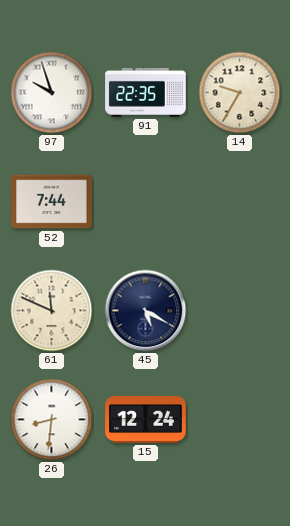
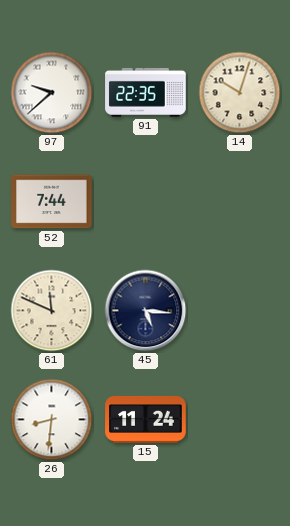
97: 9:57 -> 9:38
14: 9:35 -> 10:03
45: 5:20 -> 5:16
15: 12:24 -> 11:24
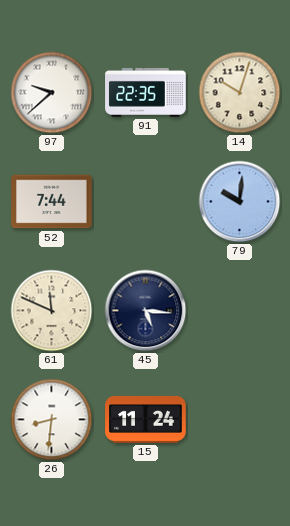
79: none -> 10:01
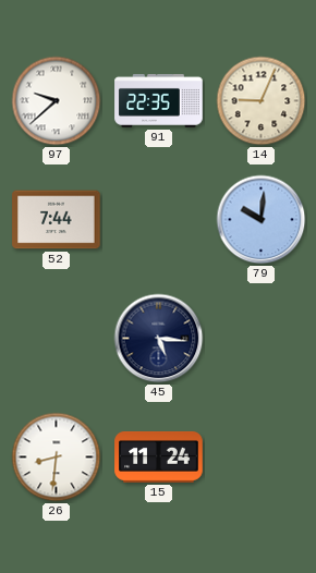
14: 10:03 -> 9:04
61: 11:49 -> none
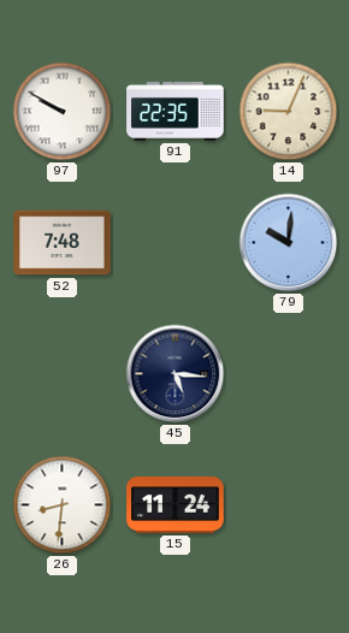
97: 9:38 -> 9:50
52: 7:44 -> 7:48
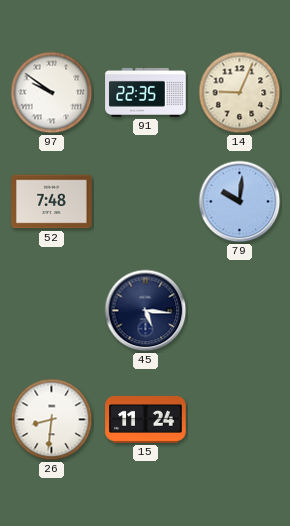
97: 9:50 -> 9:51
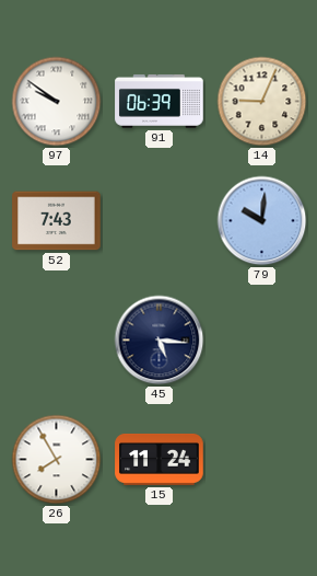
91: 22:35 -> 06:39
52: 7:48 -> 7:43
26: 8:31 -> 7:55
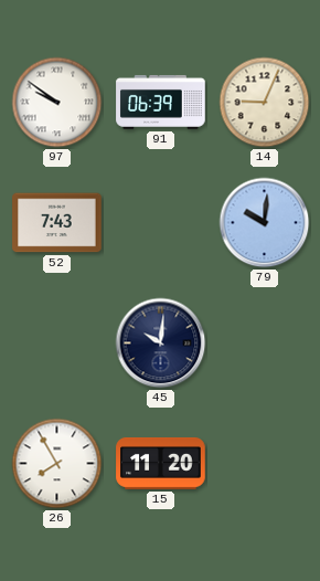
45: 5:16 -> 10:01
15: 11:24 -> 11:20
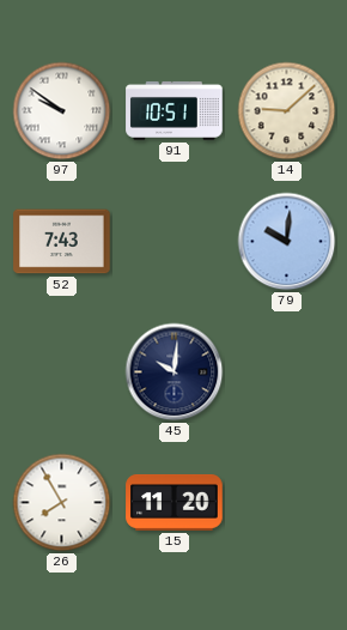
91: 06:39 -> 10:51
14: 9:04 -> 9:08
